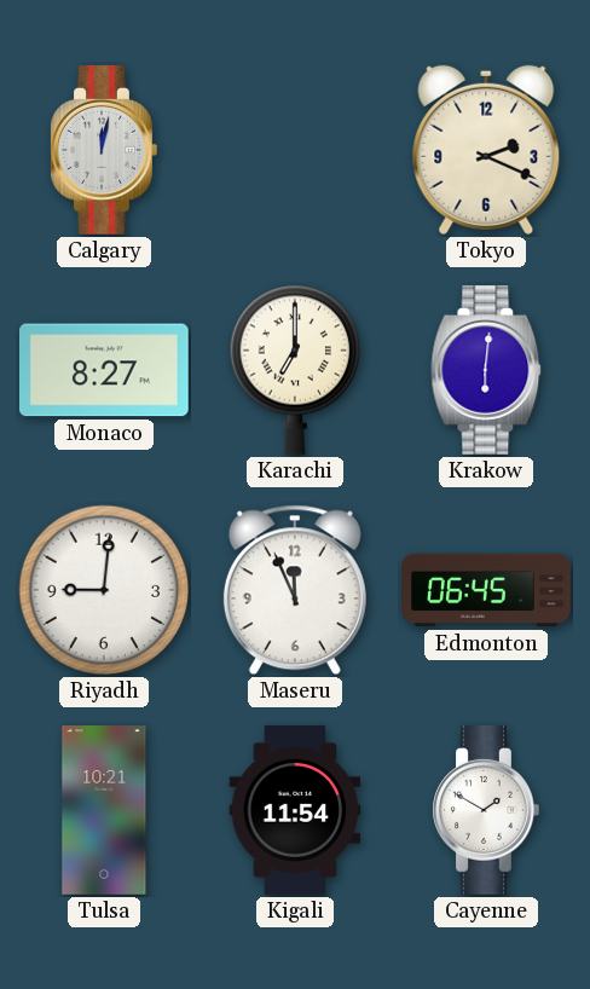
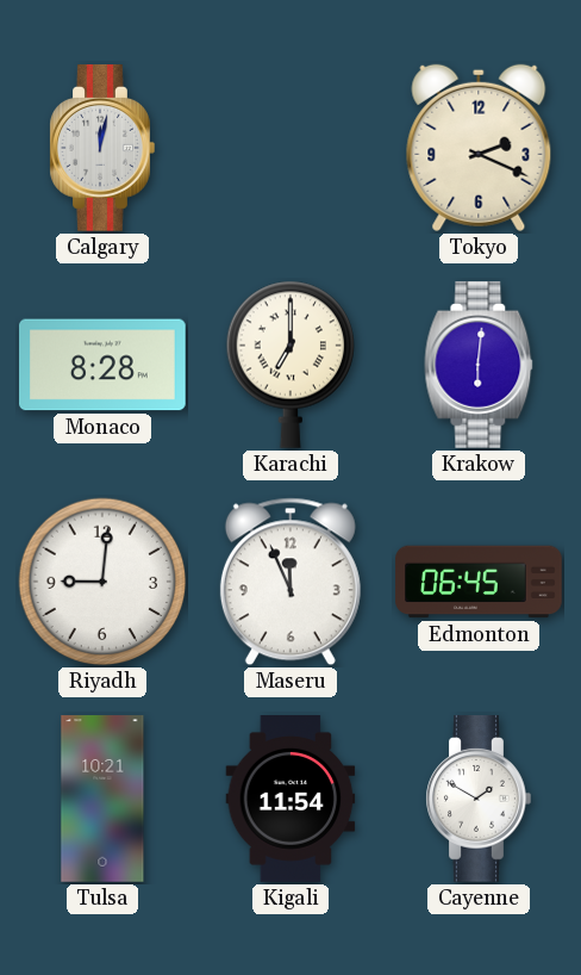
Monaco: 8:27 -> 8:28
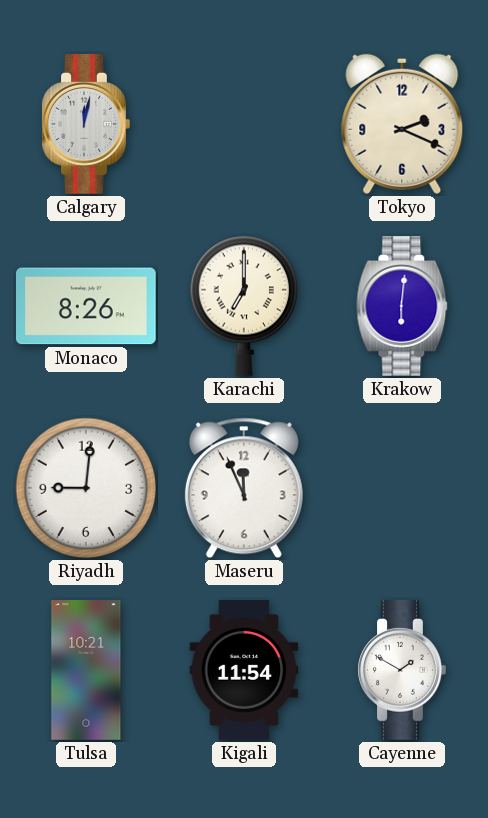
Monaco: 8:28 -> 8:26
Edmonton: 06:45 -> none
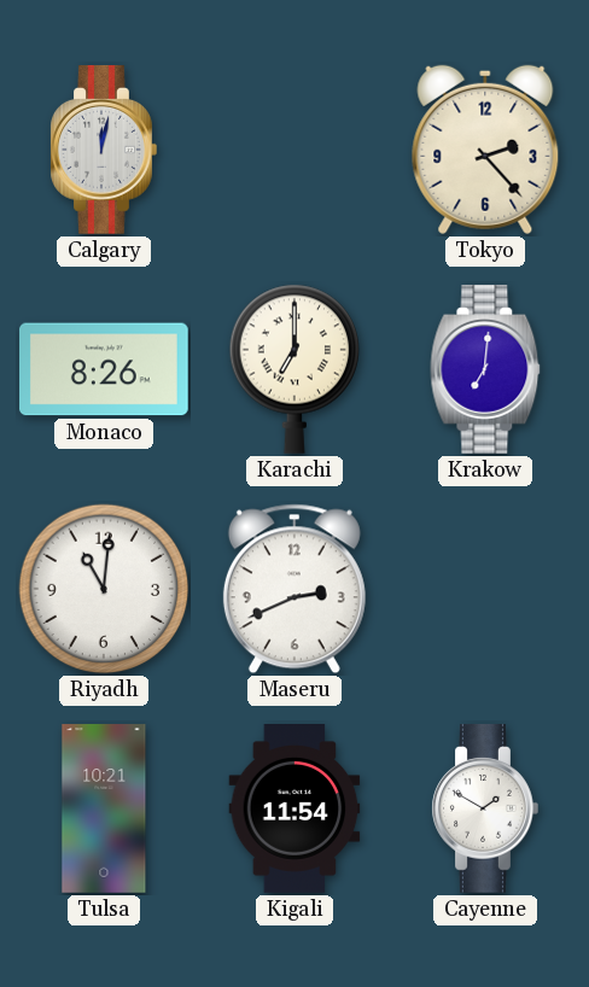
Tokyo: 2:19 -> 2:23
Krakow: 6:01 -> 7:01
Riyadh: 9:01 -> 11:01
Maseru: 11:56 -> 2:41
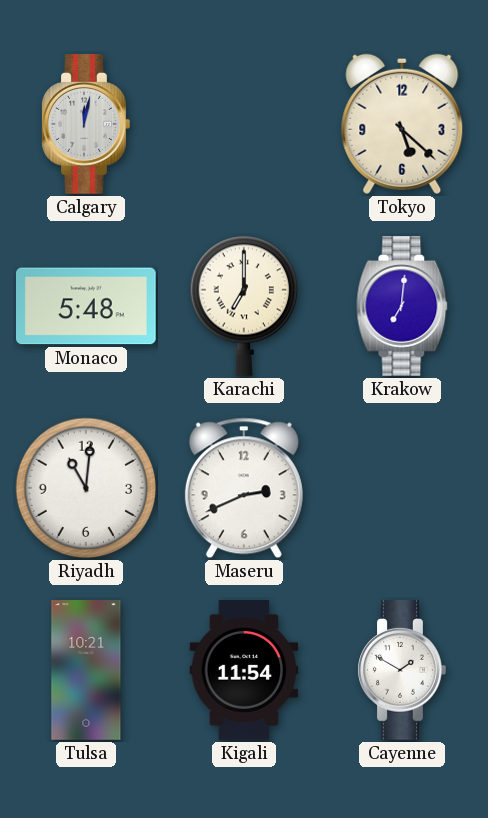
Tokyo: 2:23 -> 5:22
Monaco: 8:26 -> 5:48
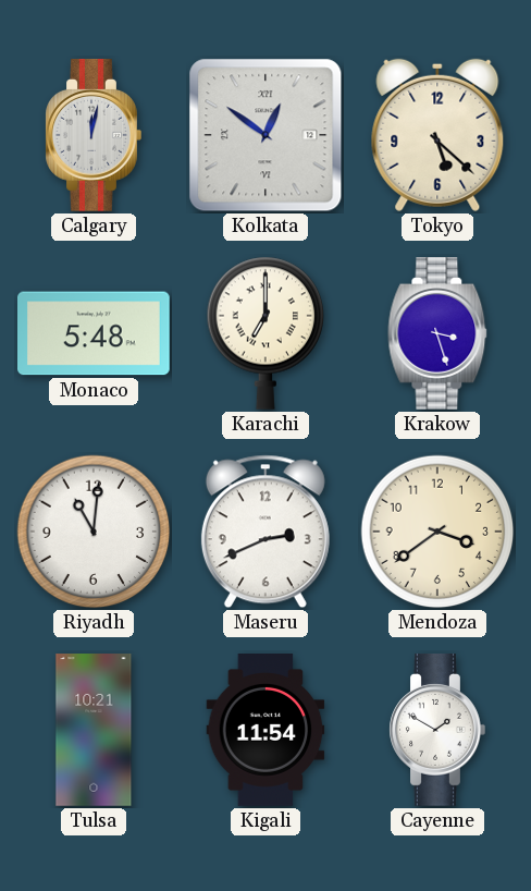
Kolkata: none -> 12:51
Krakow: 7:01 -> 3:27
Mendoza: none -> 3:39
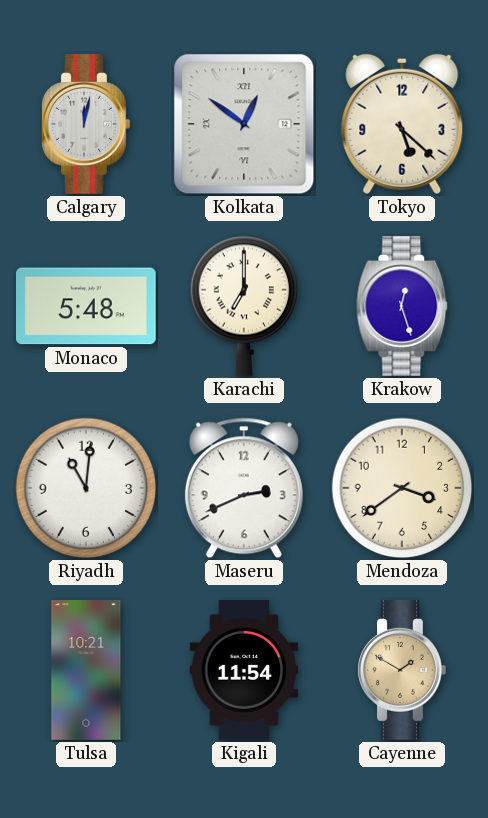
Krakow: 3:27 -> 12:27
Cayenne dial: white -> champagne
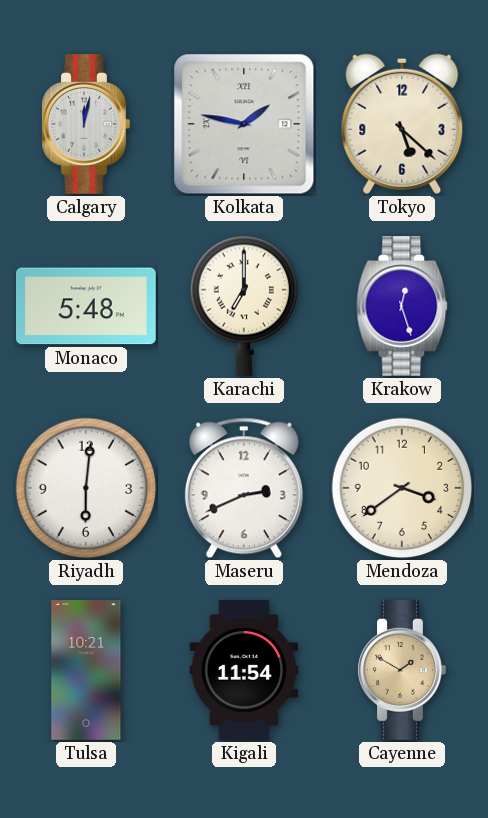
Kolkata: 12:51 -> 1:47
Riyadh: 11:01 -> 6:01
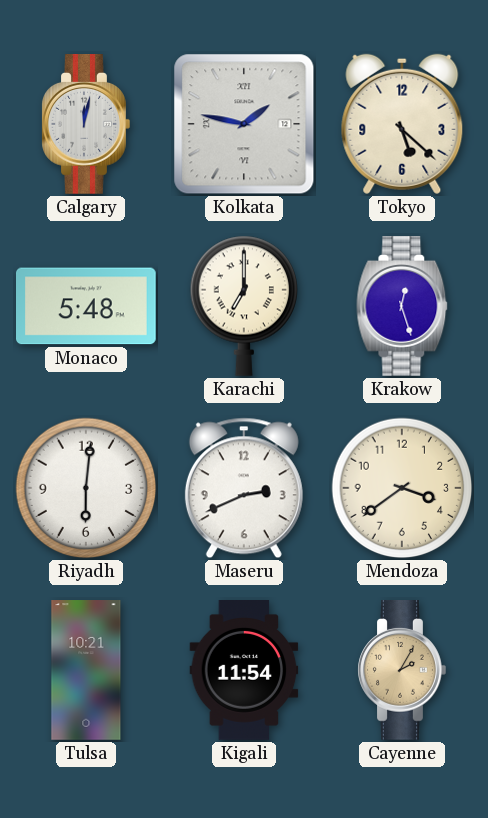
Cayenne: 1:50 -> 2:05
